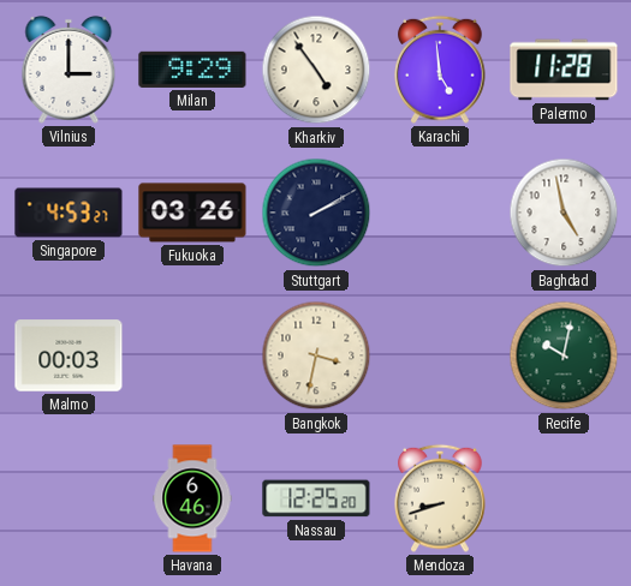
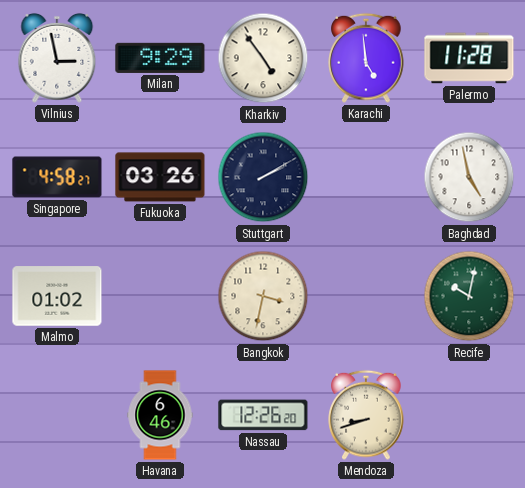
Vilnius: 3:00 -> 2:58
Singapore: 4:53 -> 4:58
Malmo: 00:03 -> 01:02
Nassau: 12:25 -> 12:26
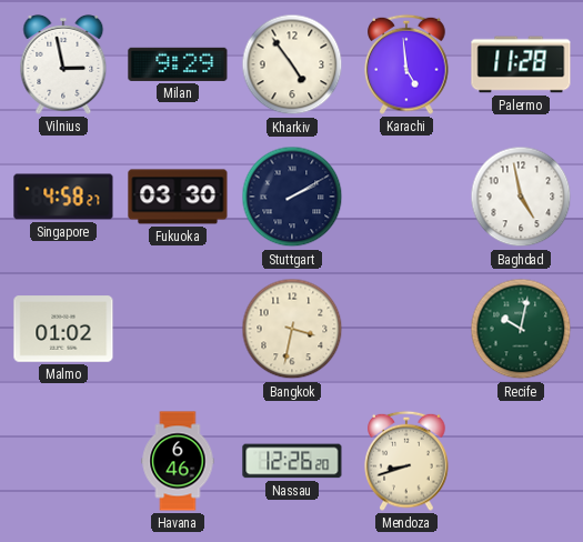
Fukuoka: 03:26 -> 03:30
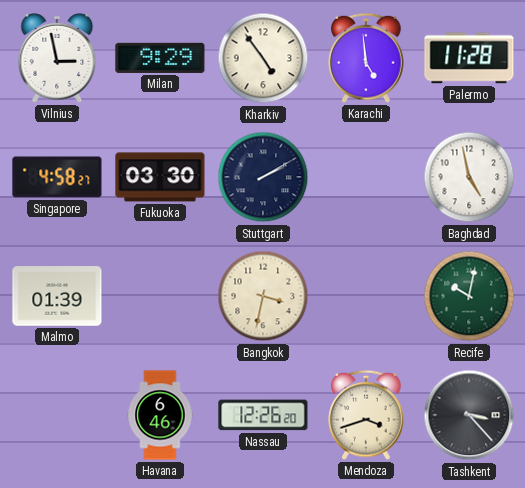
Malmo: 01:02 -> 01:39
Mendoza: 8:42 -> 3:42
Tashkent: none -> 3:23
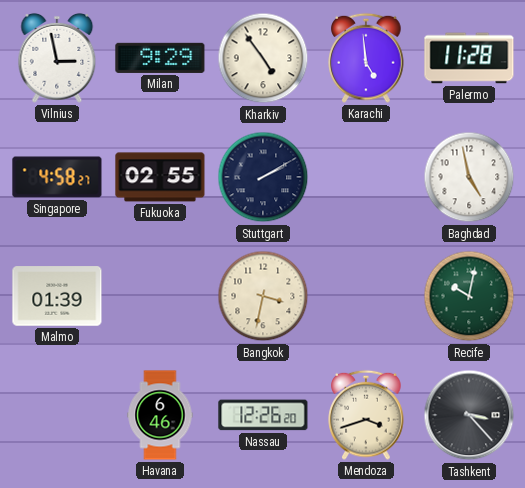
Fukuoka: 03:30 -> 02:55
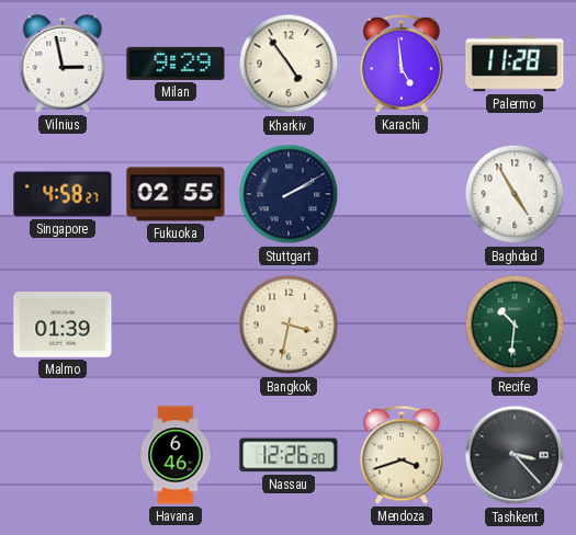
Baghdad: 4:58 -> 4:55
Recife: 10:02 -> 10:31
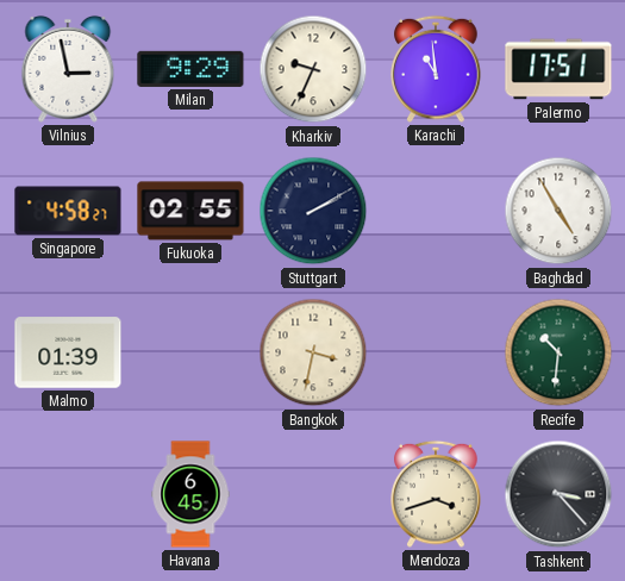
Kharkiv: 4:54 -> 9:34
Karachi: 4:59 -> 10:59
Palermo: 11:28 -> 17:51
Havana: 6:46 -> 6:45
Nassau: 12:26 -> none
